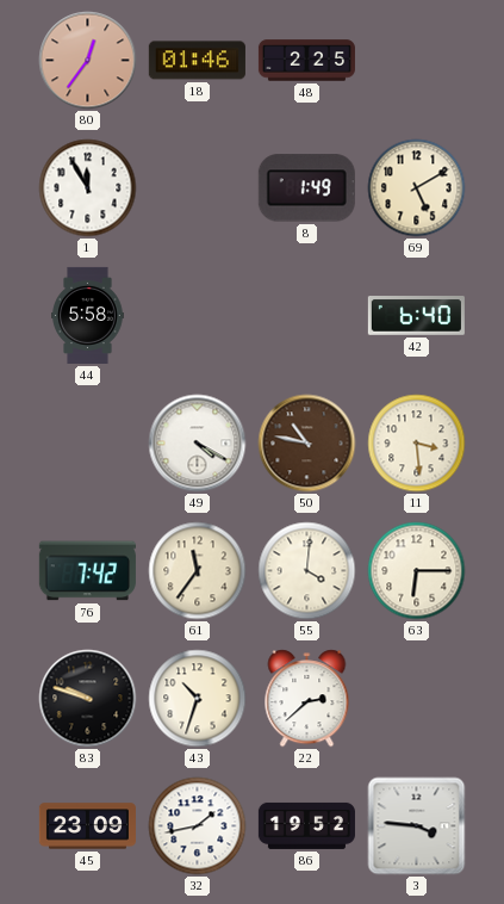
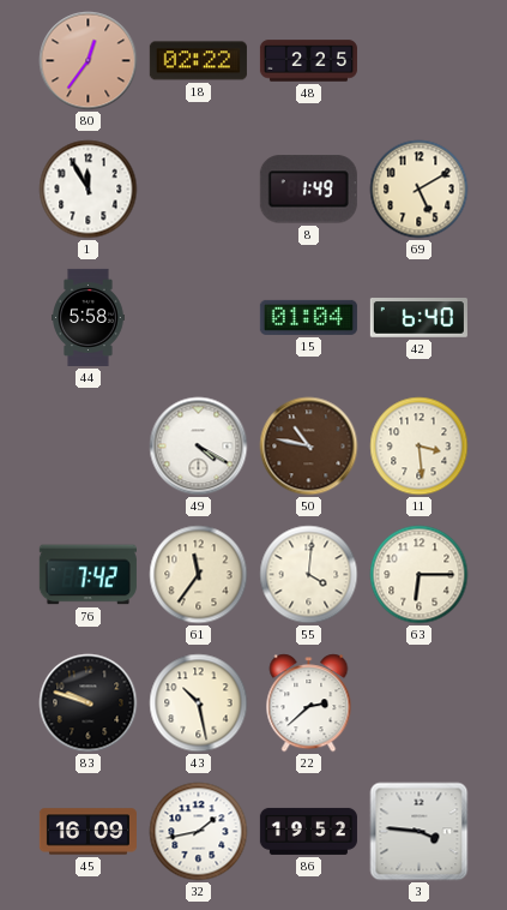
18: 01:46 -> 02:22
15: none -> 01:04
43: 10:33 -> 10:28
45: 23:09 -> 16:09
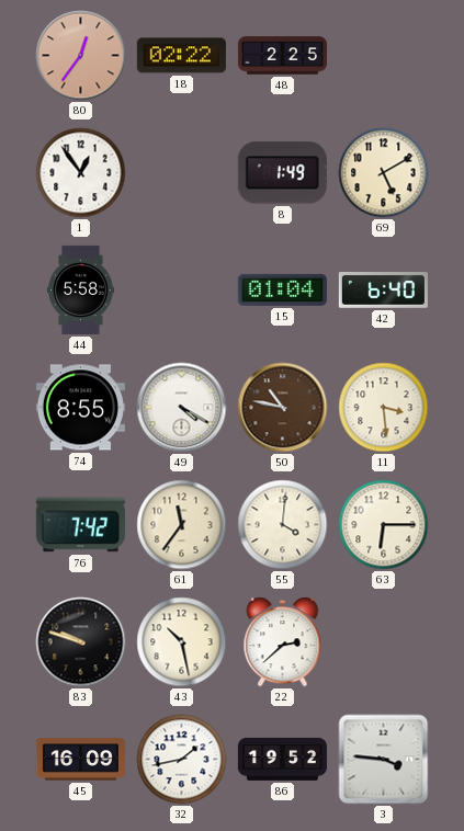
1: 11:55 -> 12:54
74: none -> 8:55
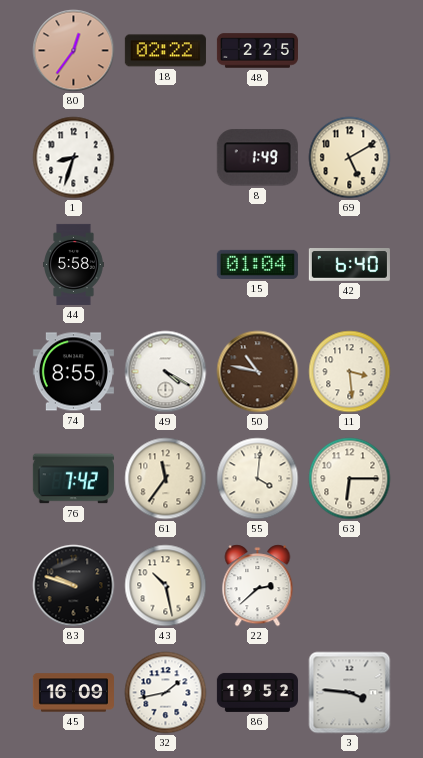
1: 12:54 -> 8:33
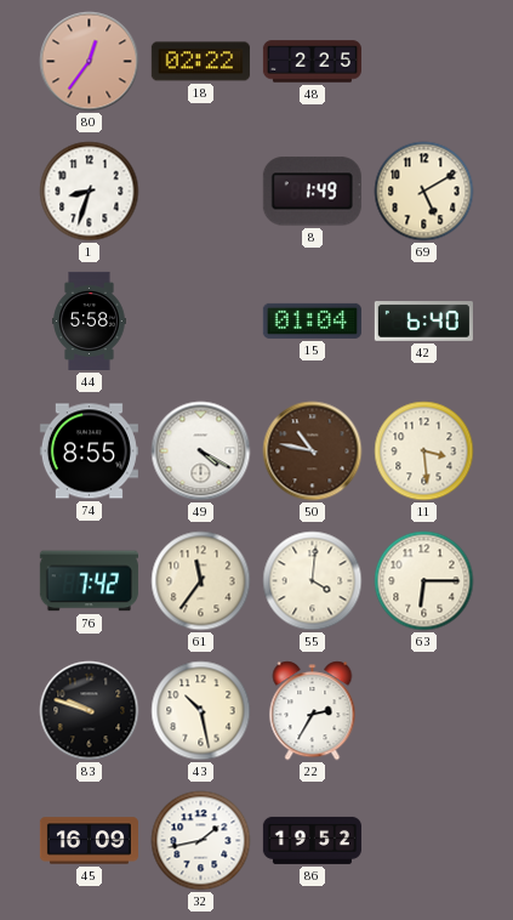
22: 2:38 -> 2:35
3: 3:46 -> none
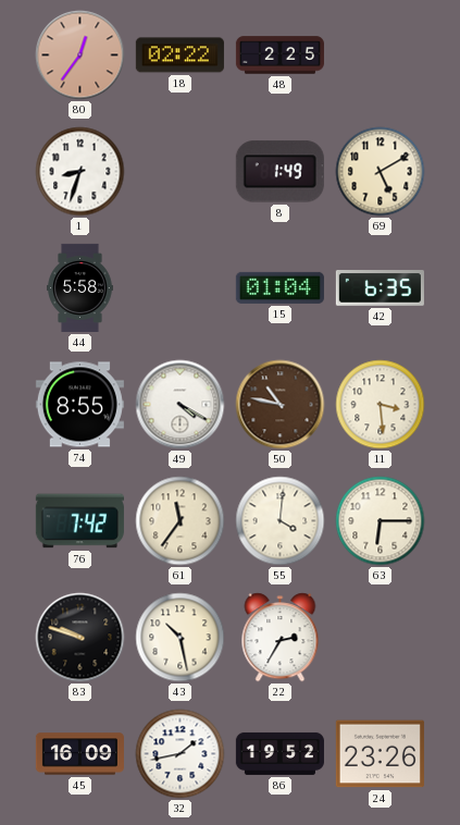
42: 6:40 -> 6:35
24: none -> 23:26
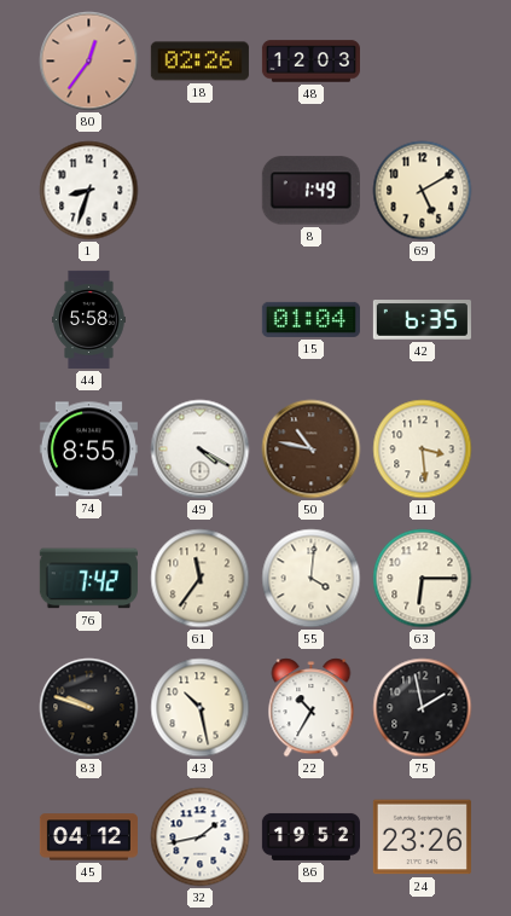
18: 02:22 -> 02:26
48: 2:25 -> 12:03
22: 2:35 -> 10:35
75: none -> 1:58
45: 16:09 -> 04:12
